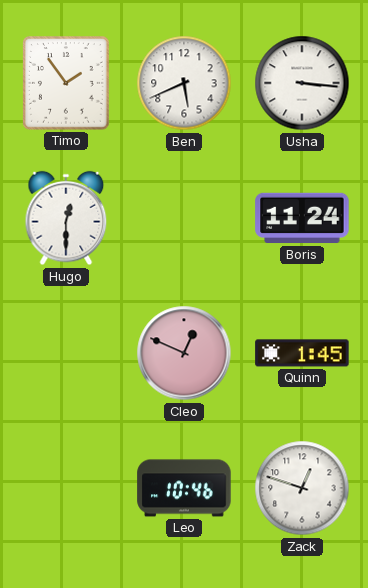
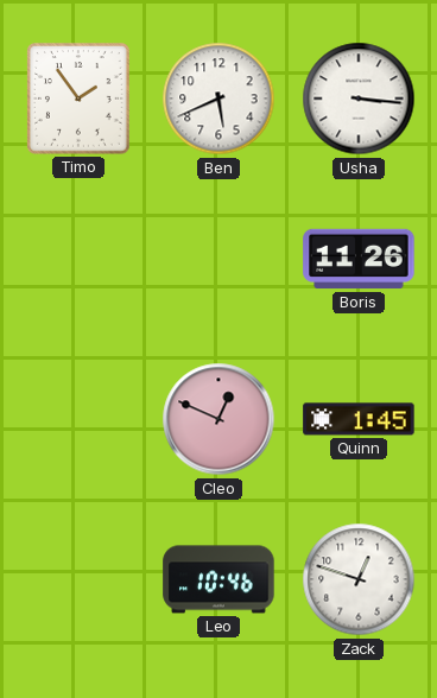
Hugo: 12:30 -> none
Boris: 11:24 -> 11:26
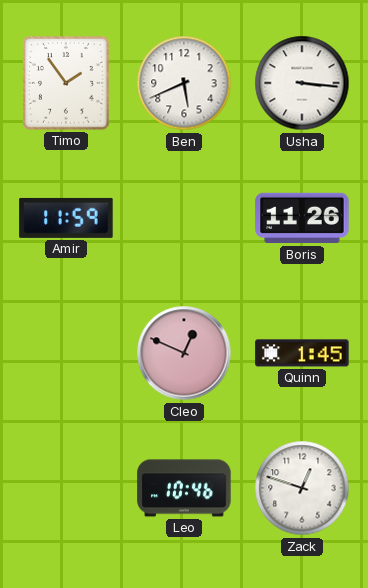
Amir: none -> 11:59
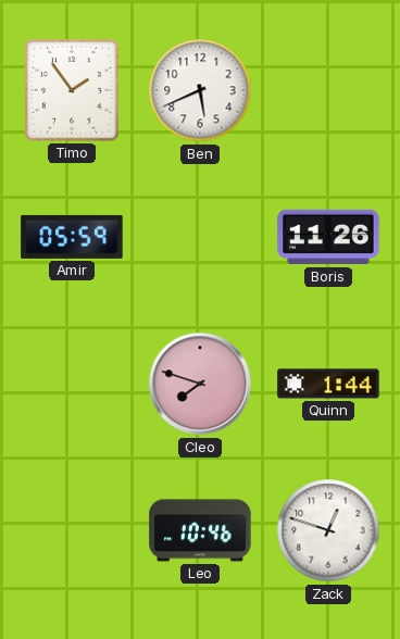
Usha: 3:16 -> none
Amir: 11:59 -> 05:59
Cleo: 12:49 -> 7:48
Quinn: 1:45 -> 1:44
